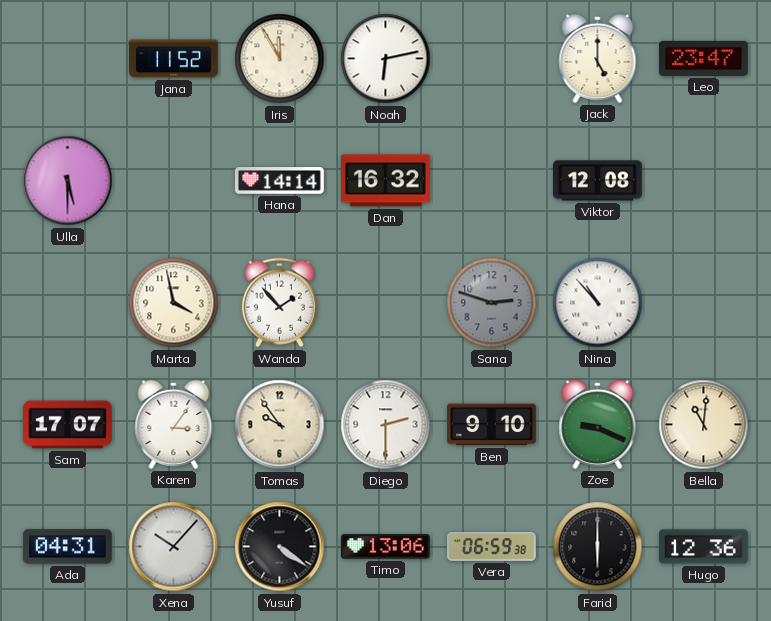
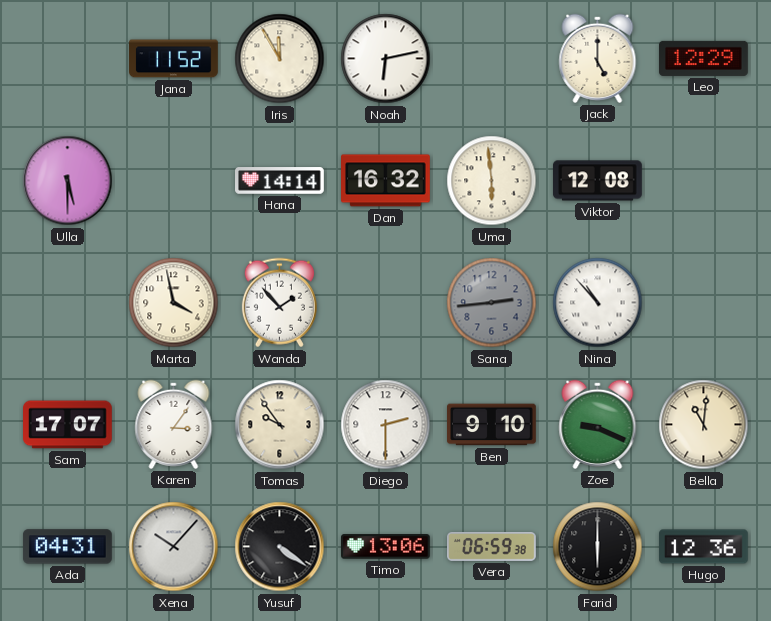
Leo: 23:47 -> 12:29
Uma: none -> 5:59
Sana: 2:48 -> 2:44
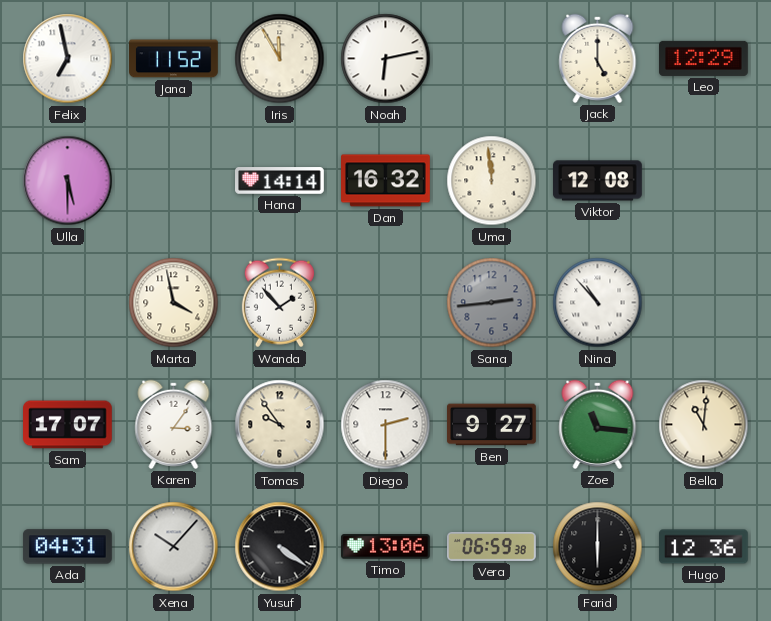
Felix: none -> 6:58
Uma: 5:59 -> 11:59
Ben: 9:10 -> 9:27
Zoe: 9:19 -> 11:16
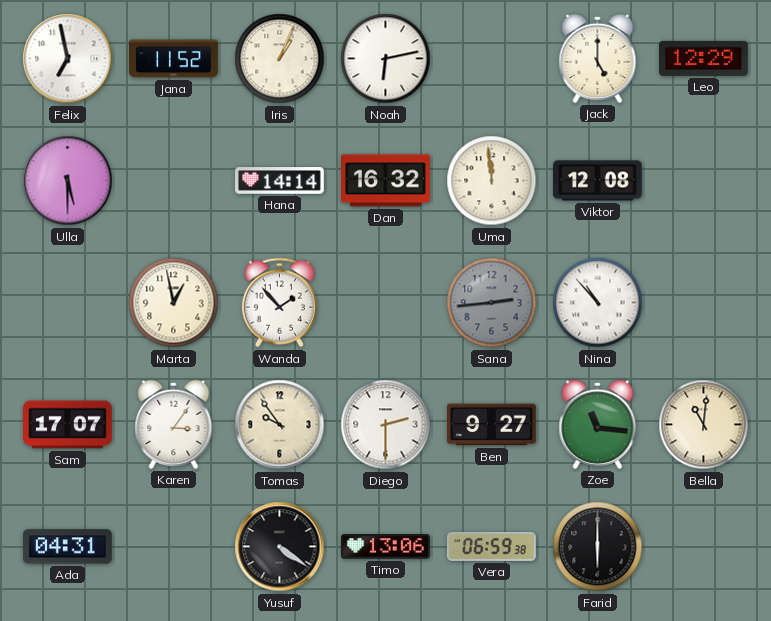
Iris: 11:55 -> 1:04
Marta: 3:58 -> 12:58
Xena: 10:07 -> none
Hugo: 12:36 -> none
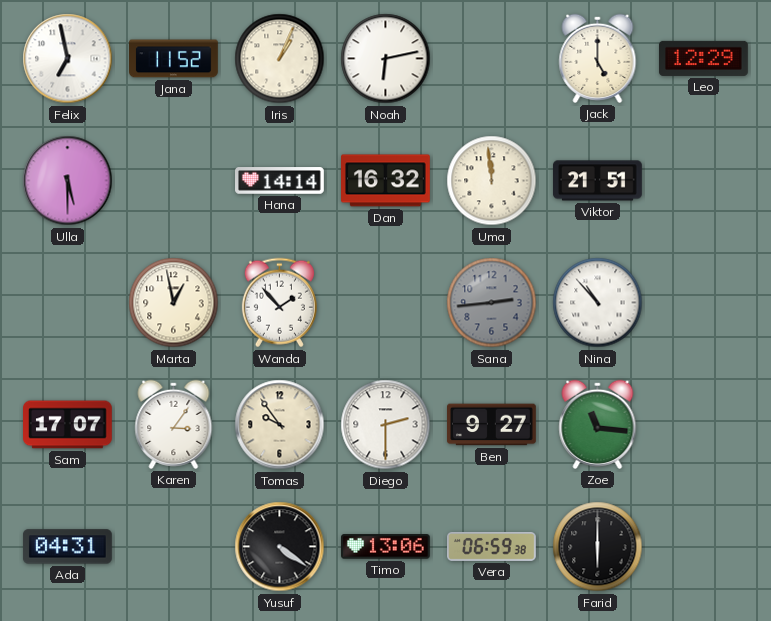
Viktor: 12:08 -> 21:51
Bella: 11:01 -> none
